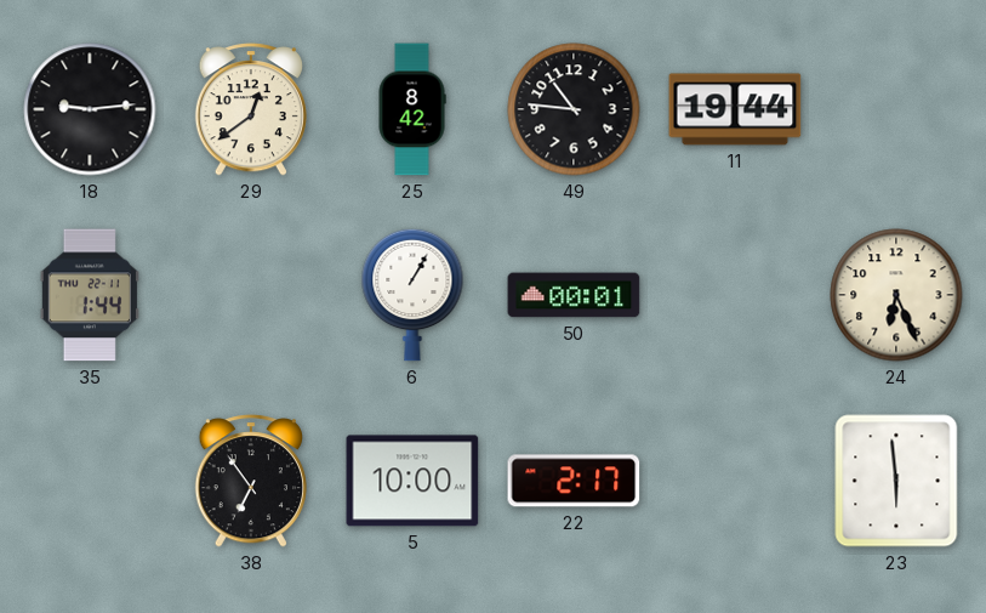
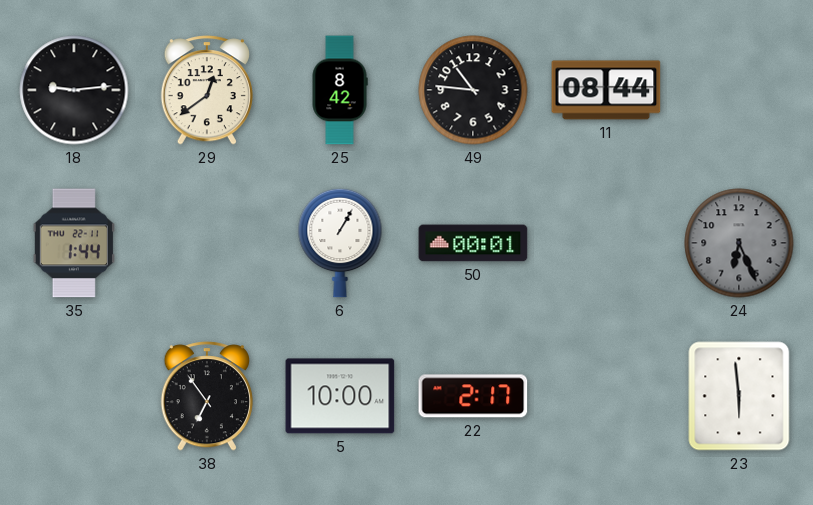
11: 19:44 -> 08:44
24 dial: cream -> grey
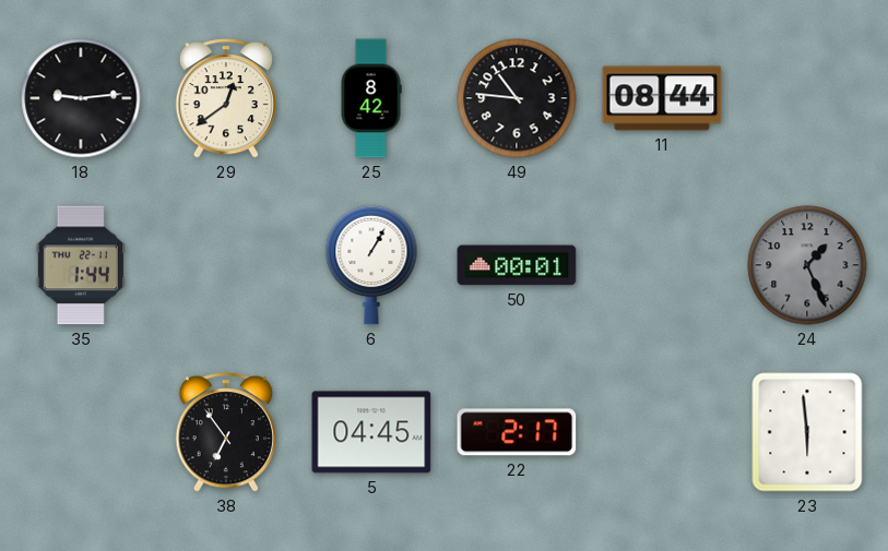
24: 6:26 -> 1:26
5: 10:00 -> 04:45
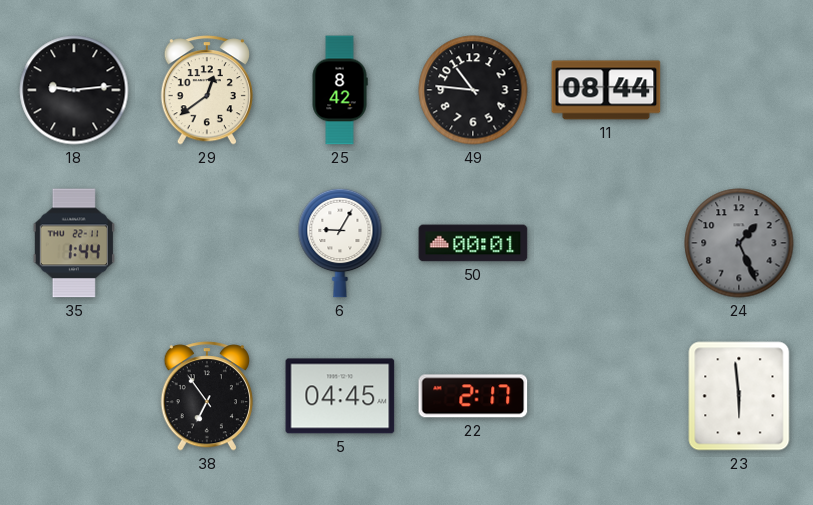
6: 1:05 -> 9:05
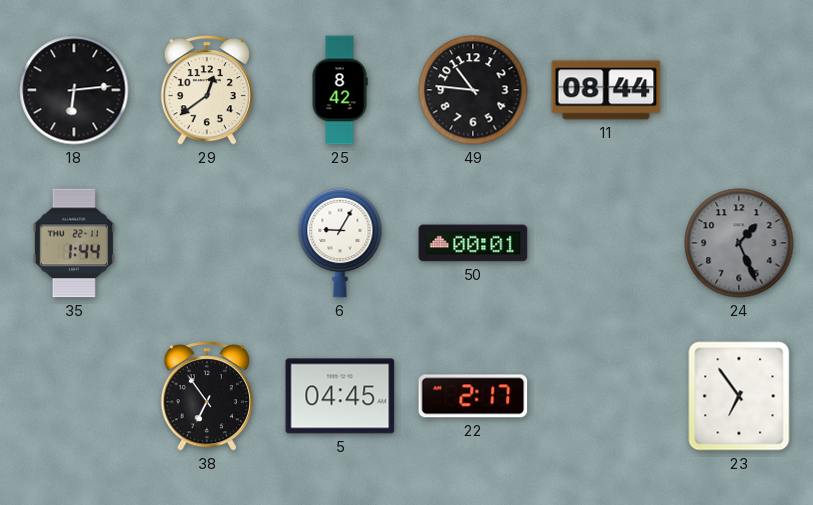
18: 9:14 -> 6:14
23: 5:59 -> 6:54
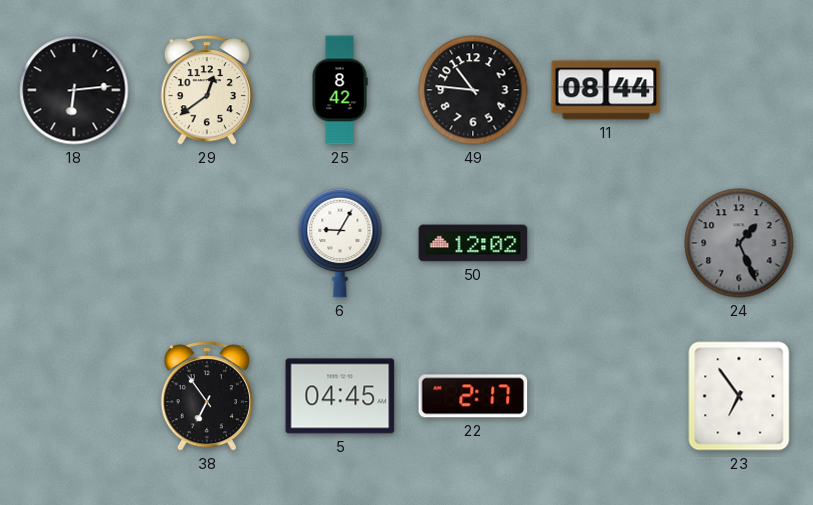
35: 1:44 -> none
50: 00:01 -> 12:02
